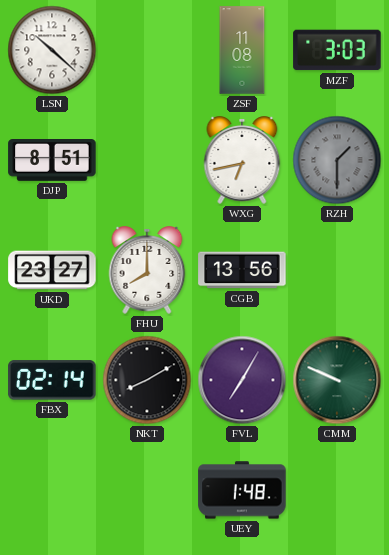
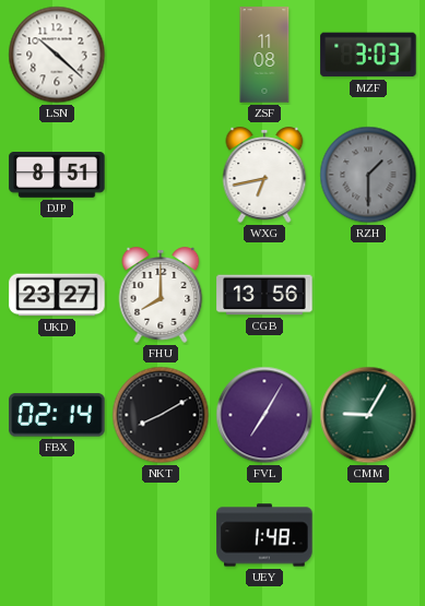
CMM: 9:49 -> 9:05
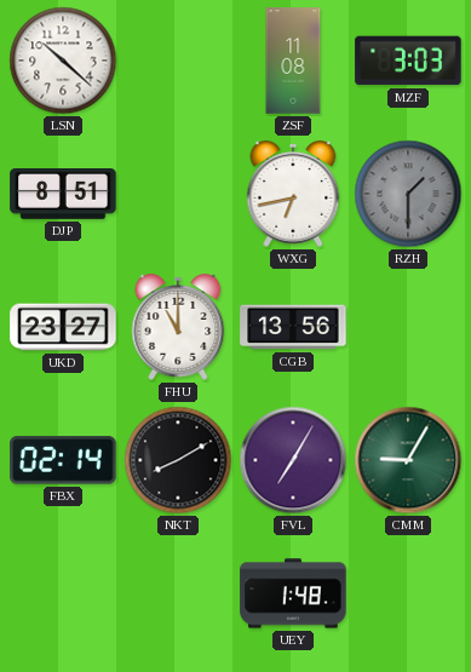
FHU: 8:00 -> 11:00
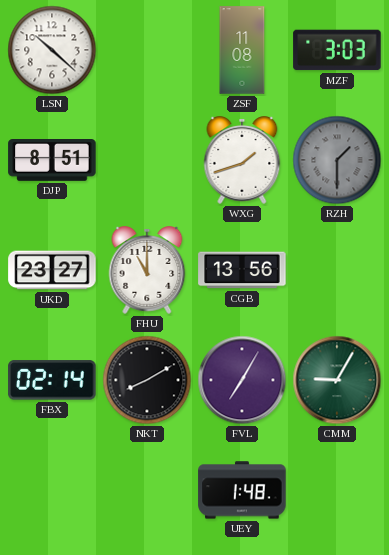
WXG: 6:43 -> 1:42
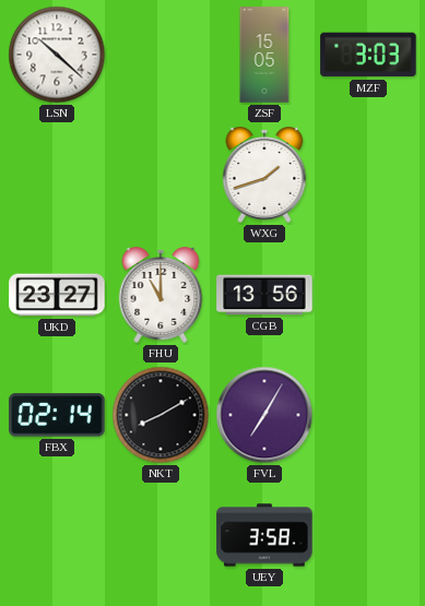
ZSF: 11:08 -> 15:05
DJP: 8:51 -> none
RZH: 1:30 -> none
CMM: 9:05 -> none
UEY: 1:48 -> 3:58
